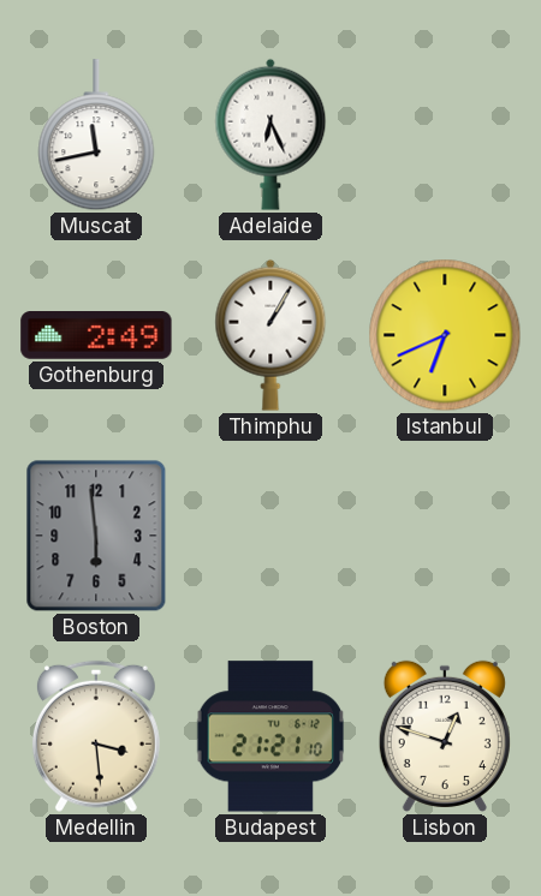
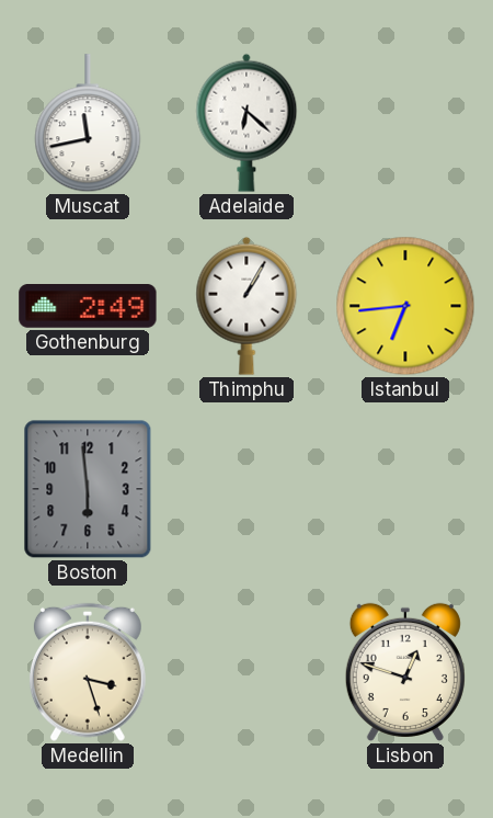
Adelaide: 6:26 -> 6:22
Istanbul: 6:41 -> 6:44
Medellin: 3:29 -> 3:27
Budapest: 21:21 -> none
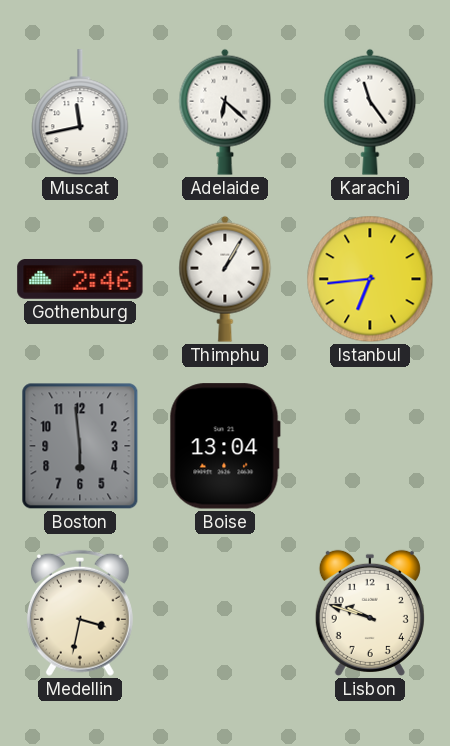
Karachi: none -> 11:24
Gothenburg: 2:49 -> 2:46
Boise: none -> 13:04
Medellin: 3:27 -> 3:32
Lisbon: 12:48 -> 9:48
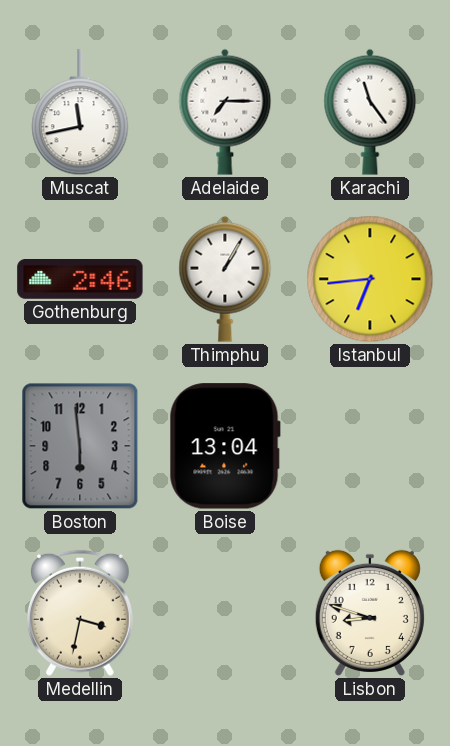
Adelaide: 6:22 -> 7:15
Lisbon: 9:48 -> 8:48
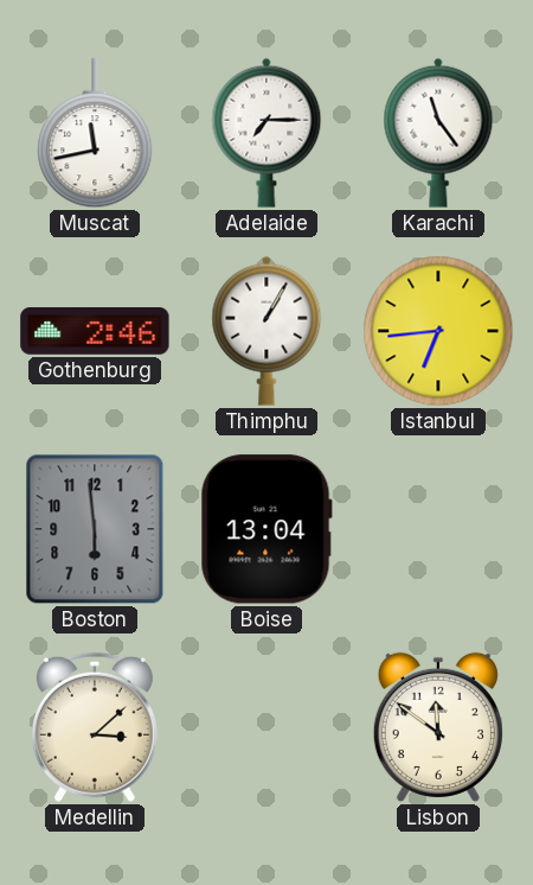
Medellin: 3:32 -> 3:08
Lisbon: 8:48 -> 11:51
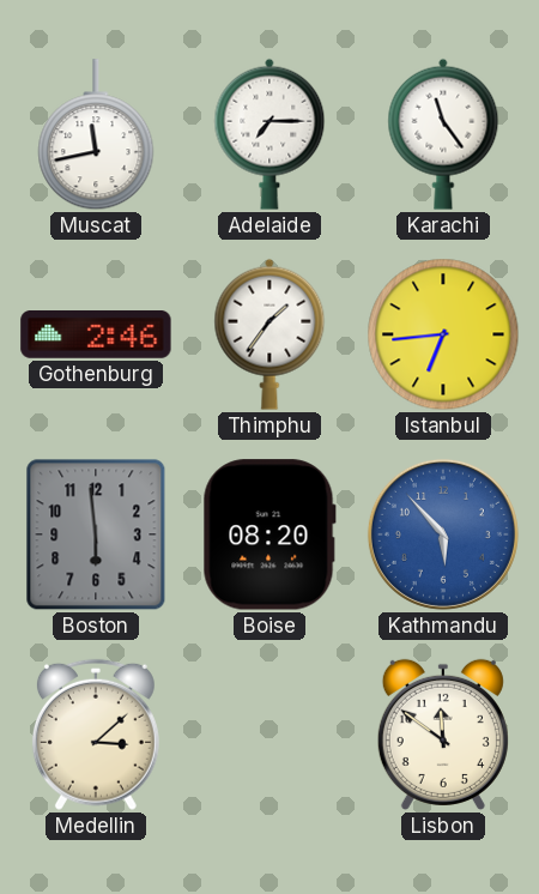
Thimphu: 1:05 -> 1:36
Boise: 13:04 -> 08:20
Kathmandu: none -> 5:53
